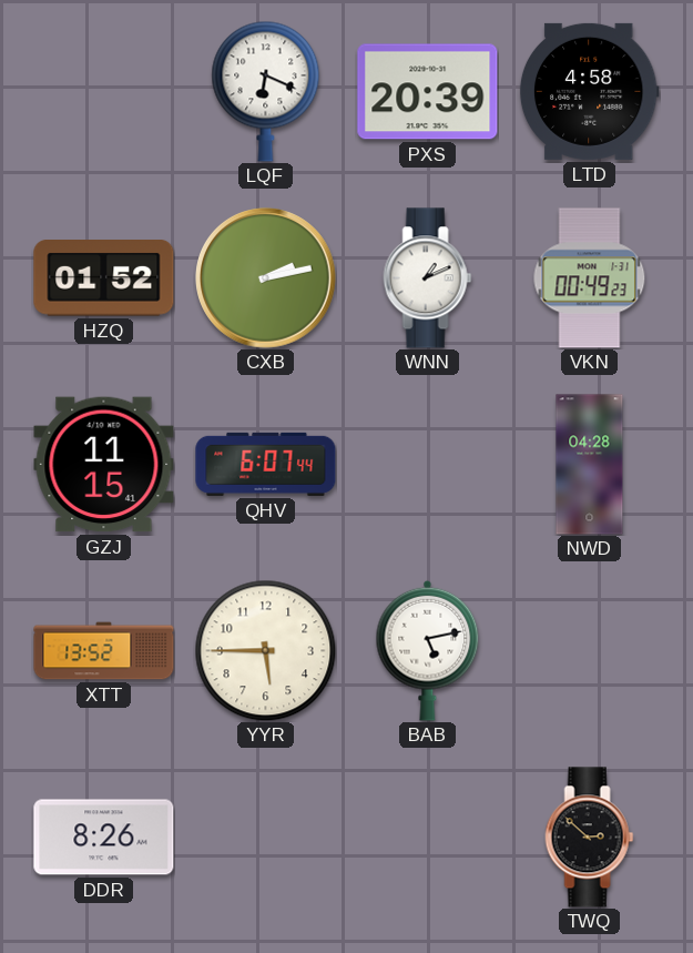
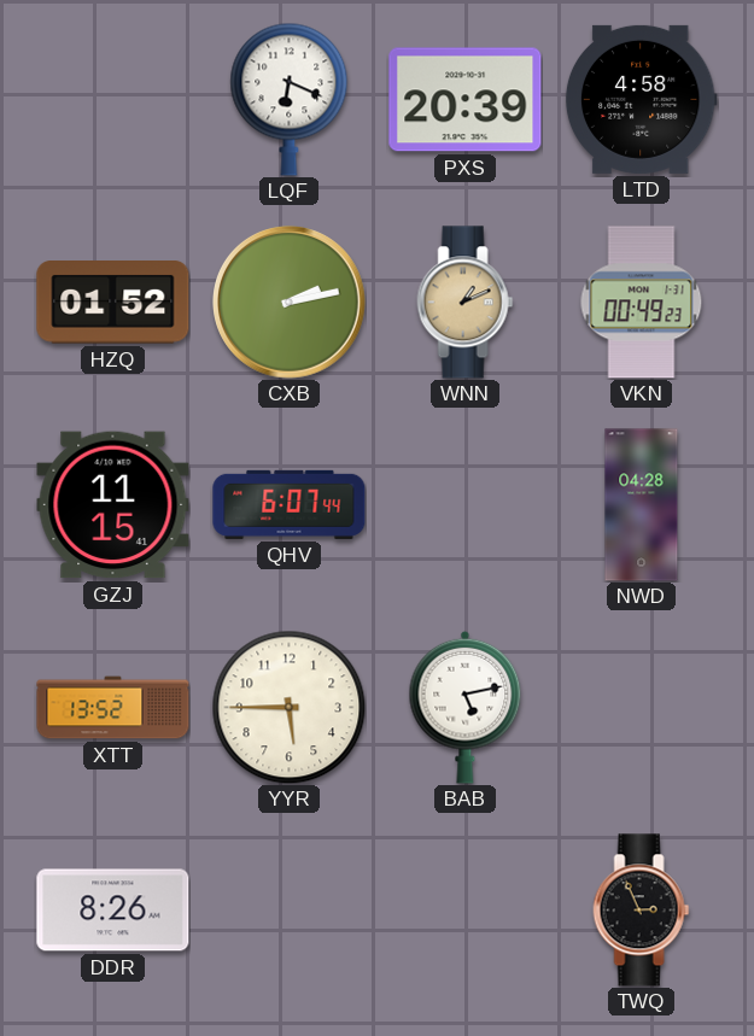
WNN dial: white -> champagne
TWQ: 2:52 -> 2:56
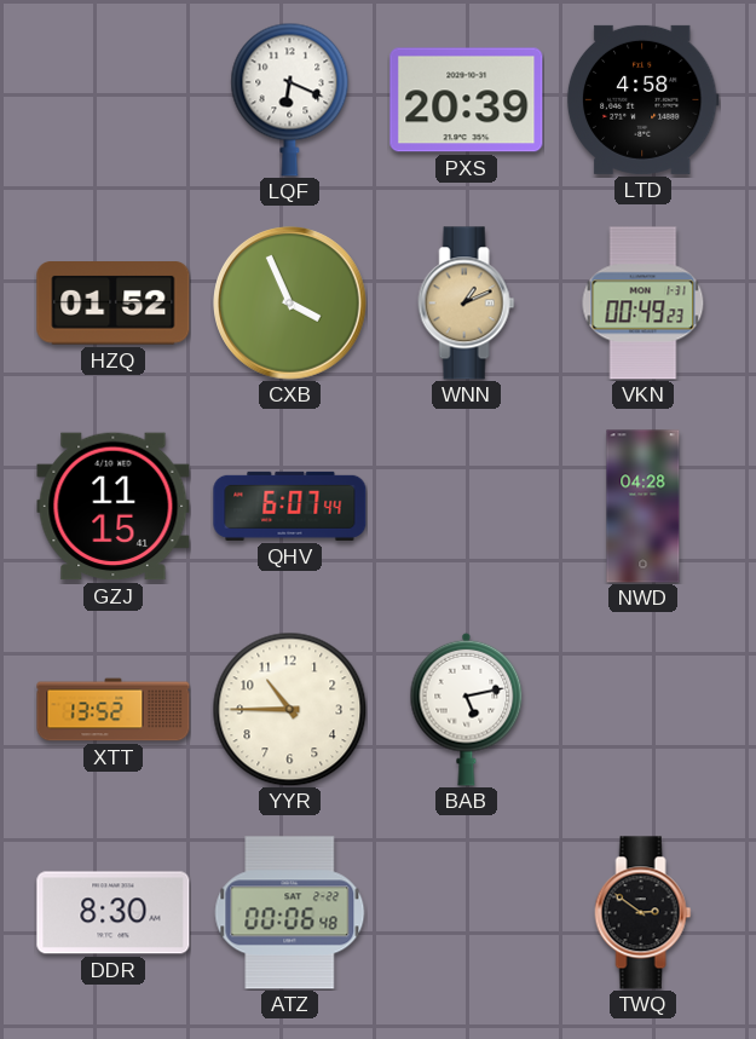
CXB: 2:13 -> 3:56
YYR: 5:45 -> 10:45
DDR: 8:26 -> 8:30
ATZ: none -> 00:06
TWQ: 2:56 -> 2:51
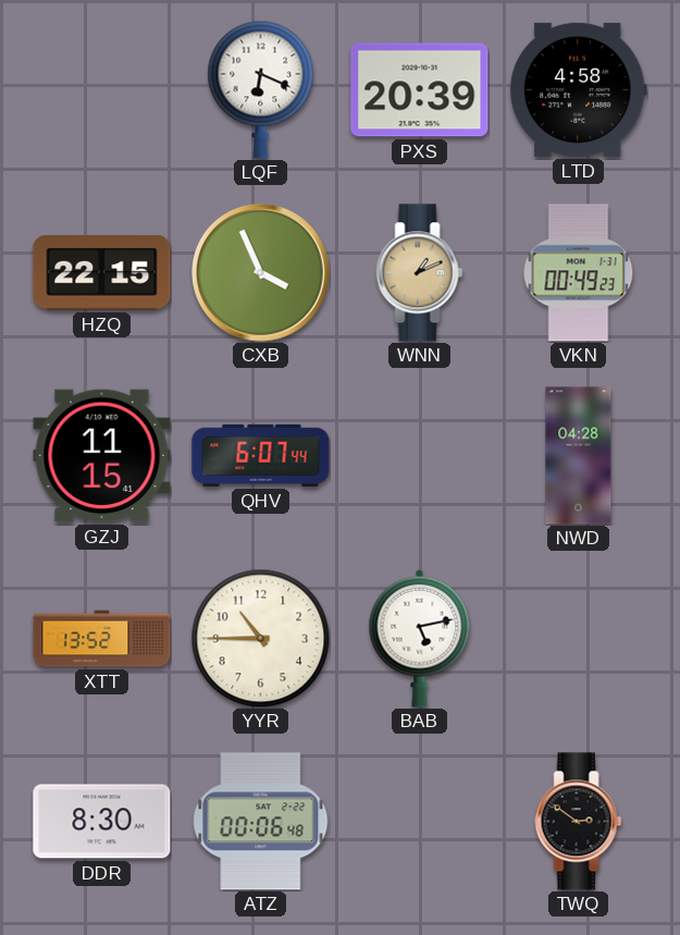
HZQ: 01:52 -> 22:15
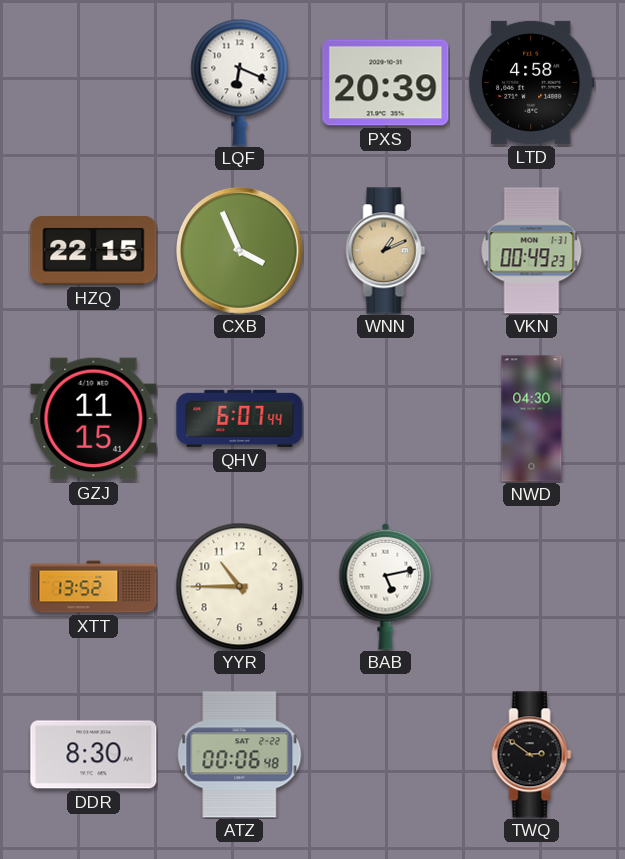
NWD: 04:28 -> 04:30
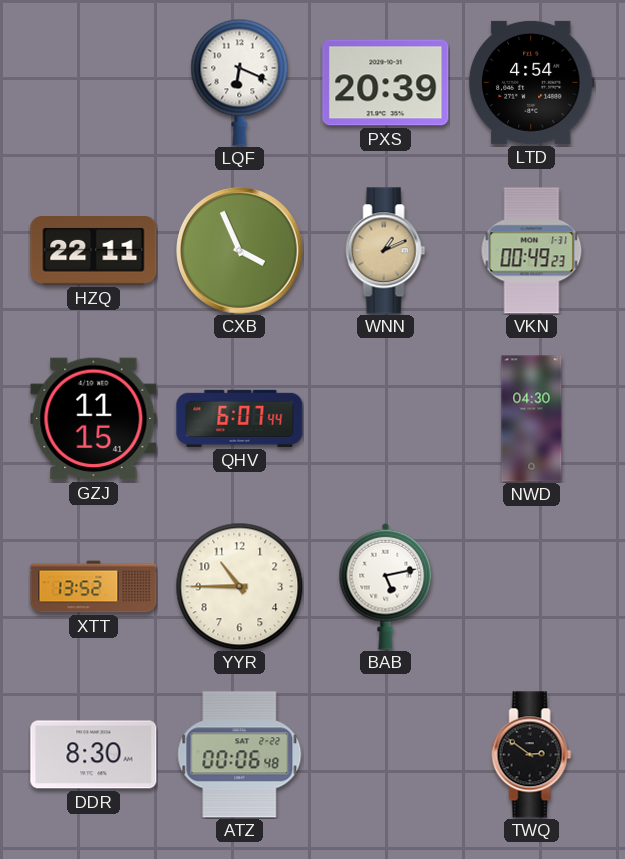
LTD: 4:58 -> 4:54
HZQ: 22:15 -> 22:11
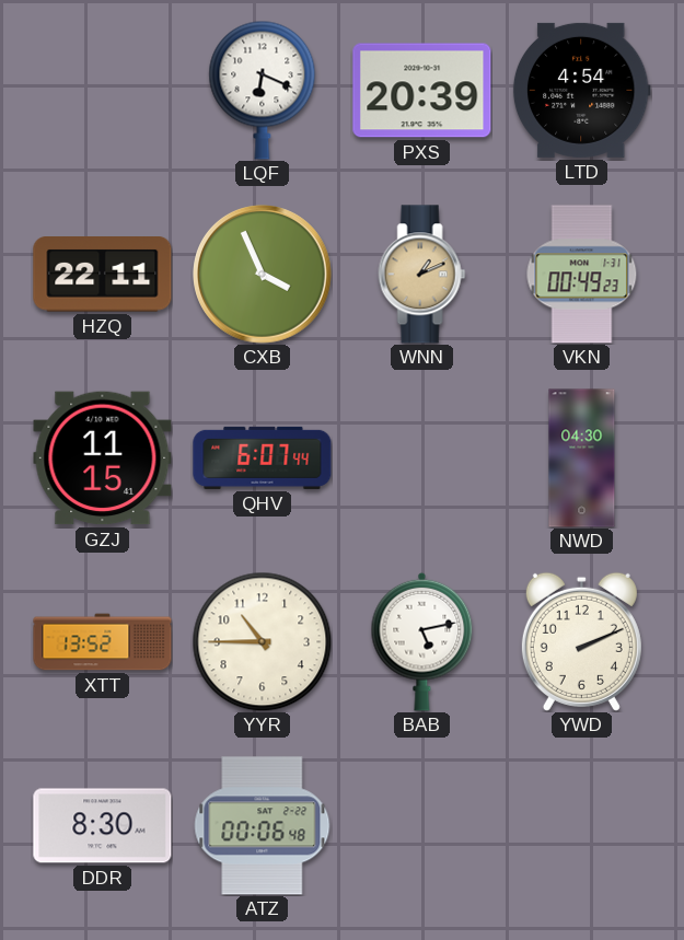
YWD: none -> 2:11
TWQ: 2:51 -> none
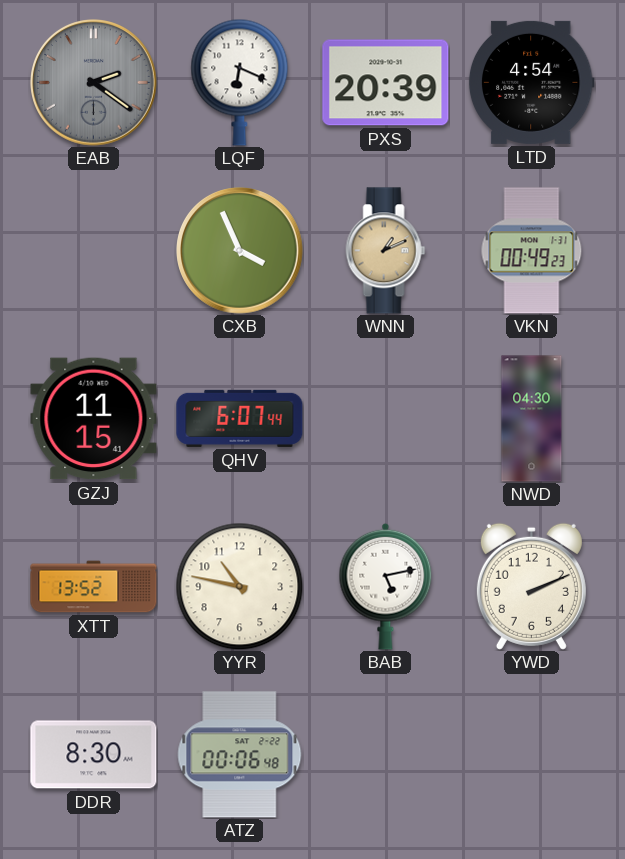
EAB: none -> 2:21
HZQ: 22:11 -> none
YYR: 10:45 -> 10:47
